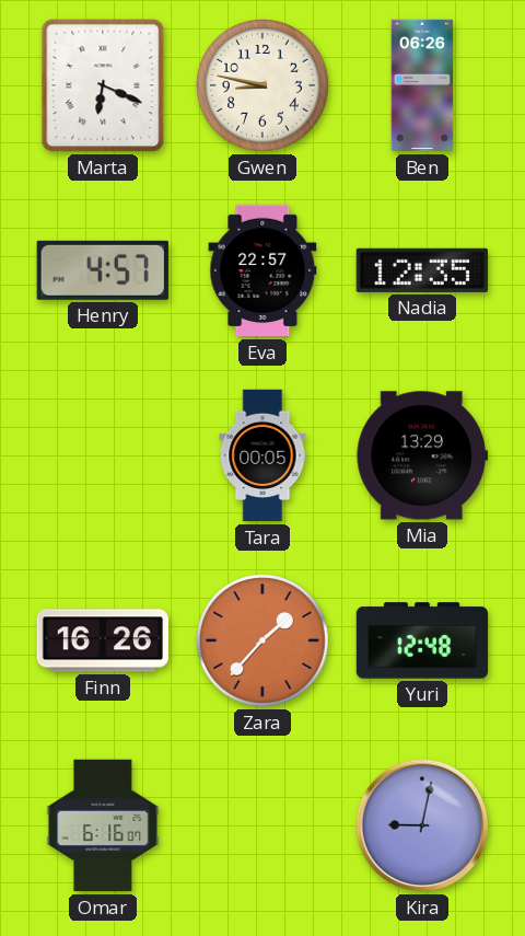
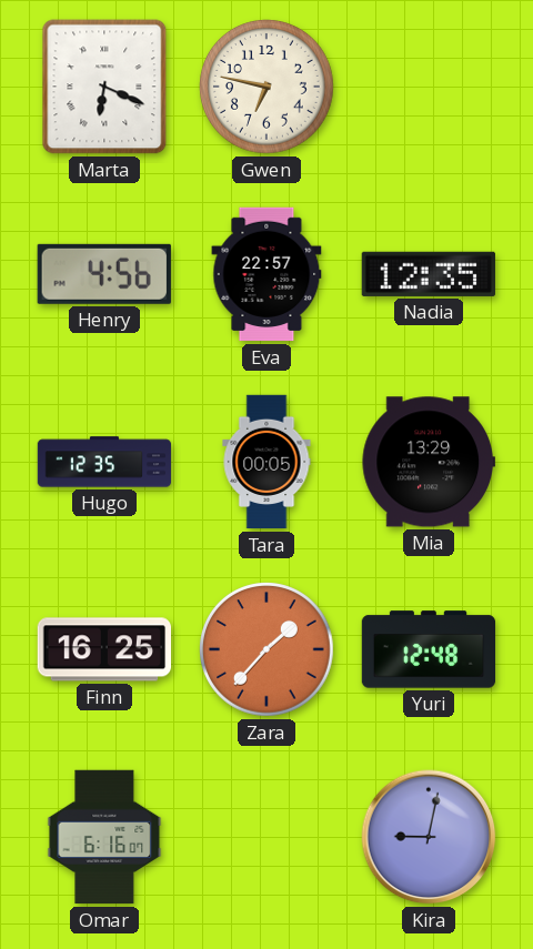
Gwen: 8:47 -> 6:47
Ben: 06:26 -> none
Henry: 4:57 -> 4:56
Hugo: none -> 12:35
Finn: 16:26 -> 16:25
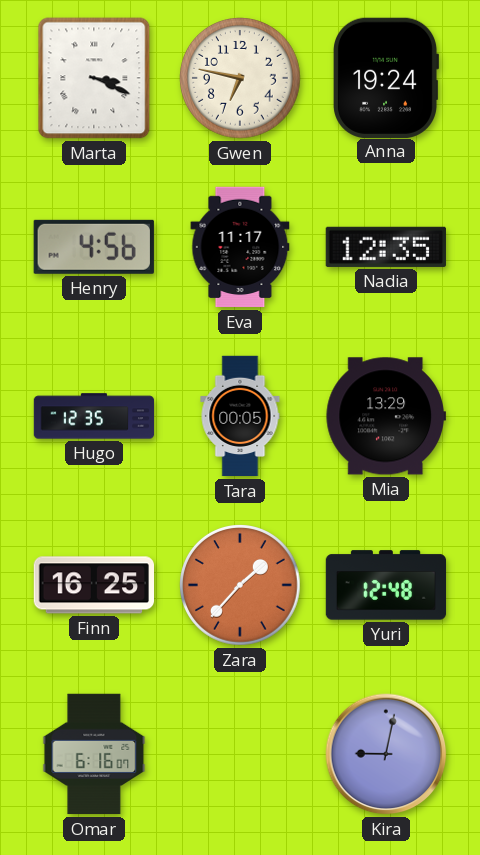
Marta: 6:19 -> 3:19
Anna: none -> 19:24
Eva: 22:57 -> 11:17
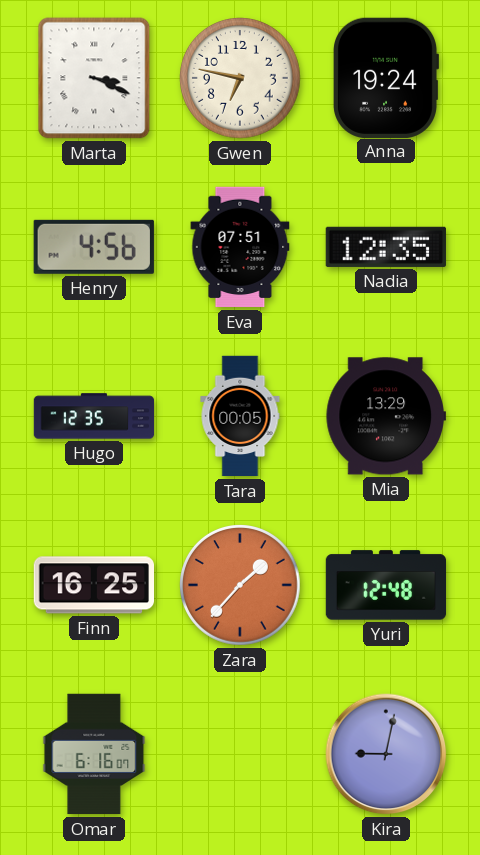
Eva: 11:17 -> 07:51
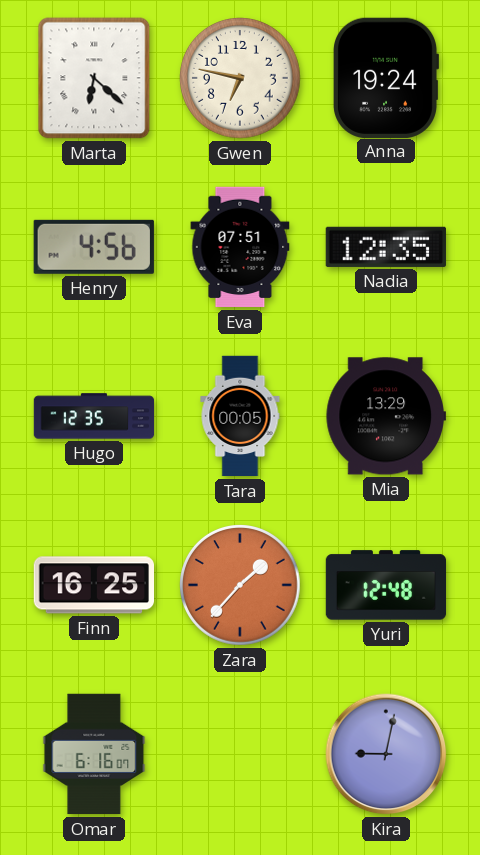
Marta: 3:19 -> 6:22
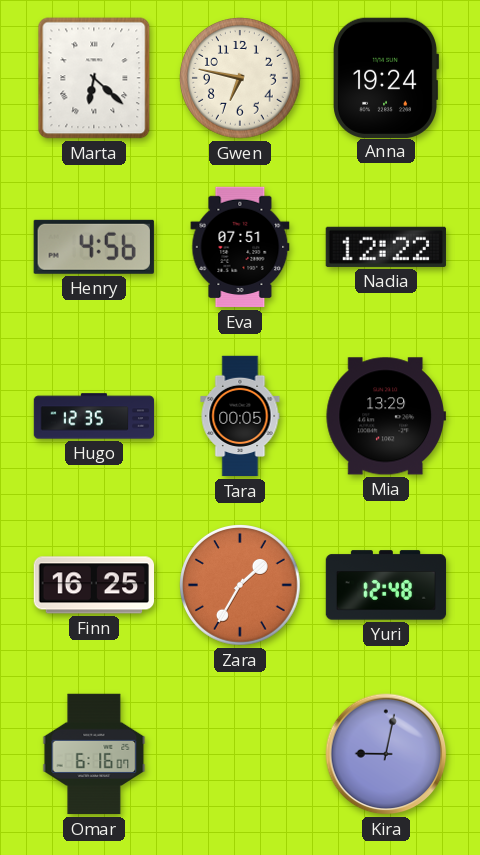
Nadia: 12:35 -> 12:22
Zara: 1:37 -> 1:35
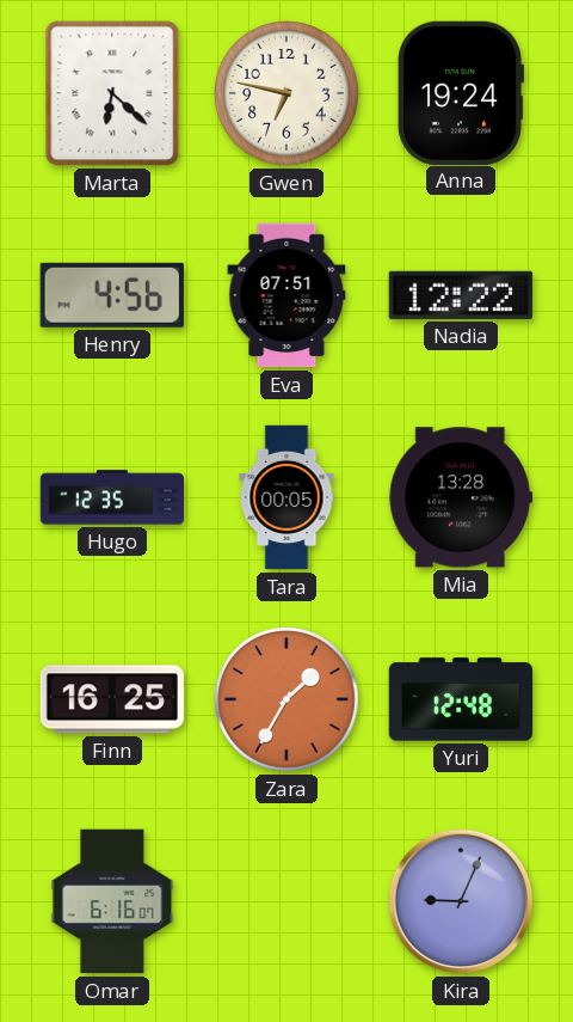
Mia: 13:29 -> 13:28
Kira: 9:02 -> 9:04
